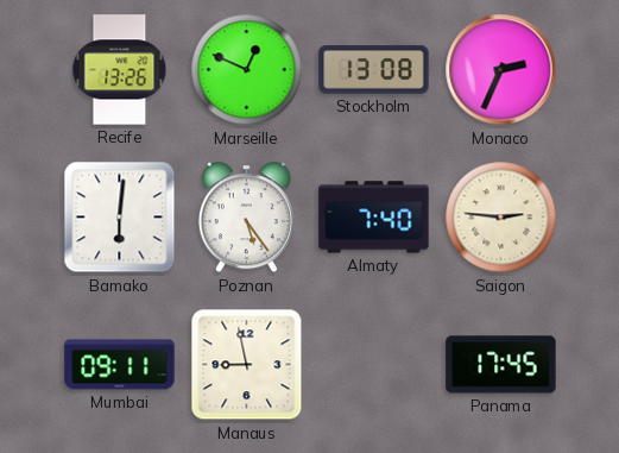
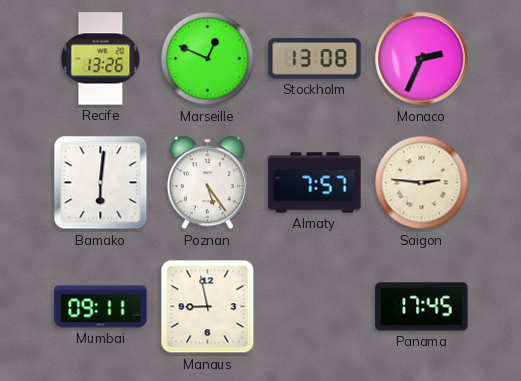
Almaty: 7:40 -> 7:57
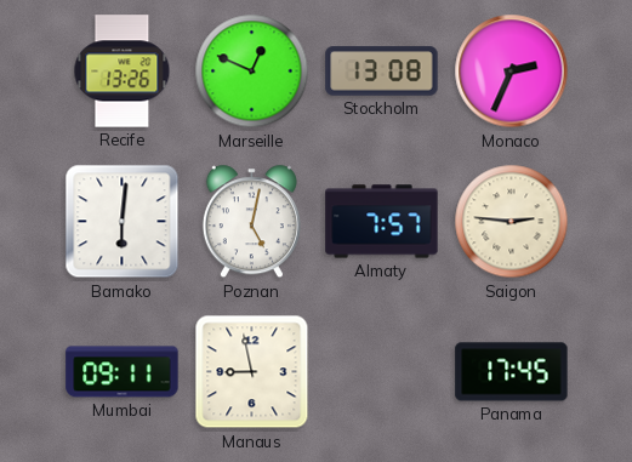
Poznan: 5:24 -> 5:02
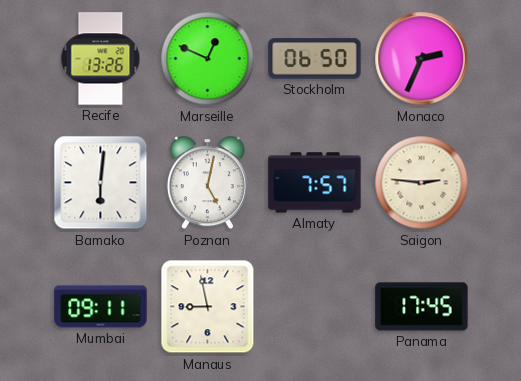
Stockholm: 13:08 -> 06:50
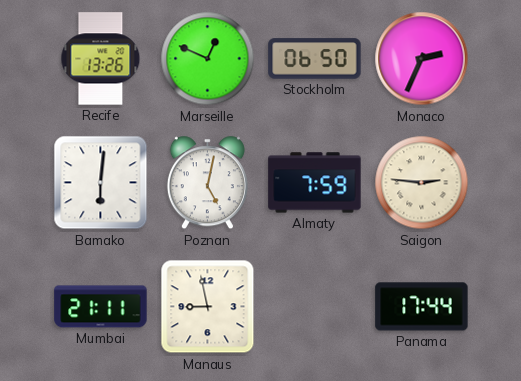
Almaty: 7:57 -> 7:59
Mumbai: 09:11 -> 21:11
Panama: 17:45 -> 17:44
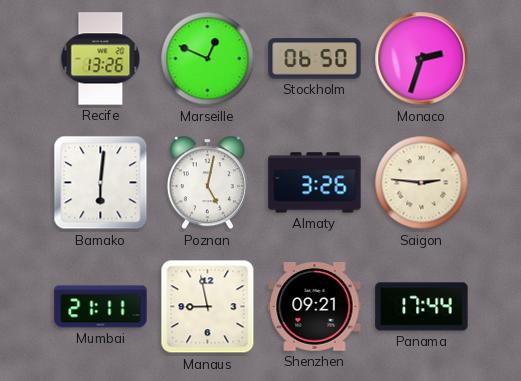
Monaco: 2:34 -> 2:33
Almaty: 7:59 -> 3:26
Shenzhen: none -> 09:21
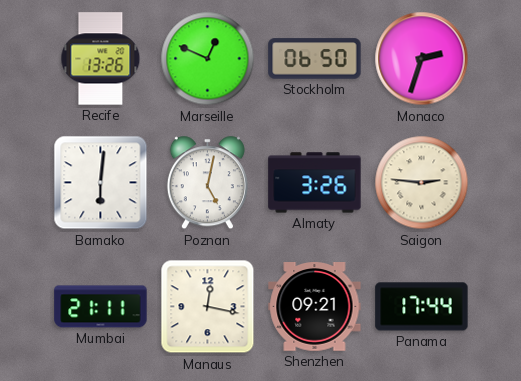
Manaus: 8:58 -> 12:17
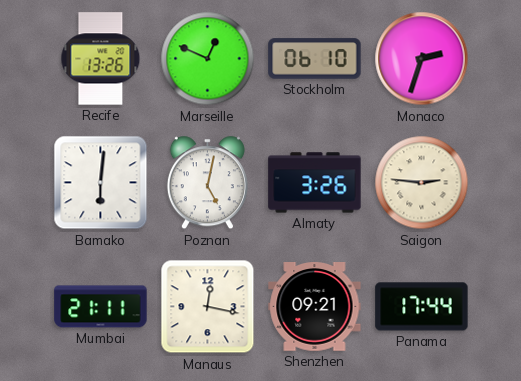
Stockholm: 06:50 -> 06:10
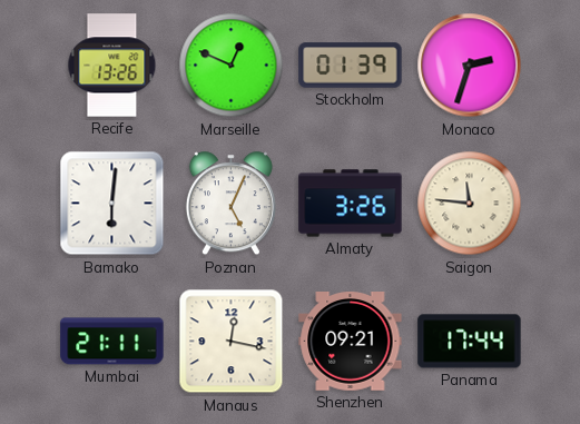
Stockholm: 06:10 -> 01:39
Poznan: 5:02 -> 5:04
Saigon: 2:46 -> 11:46
